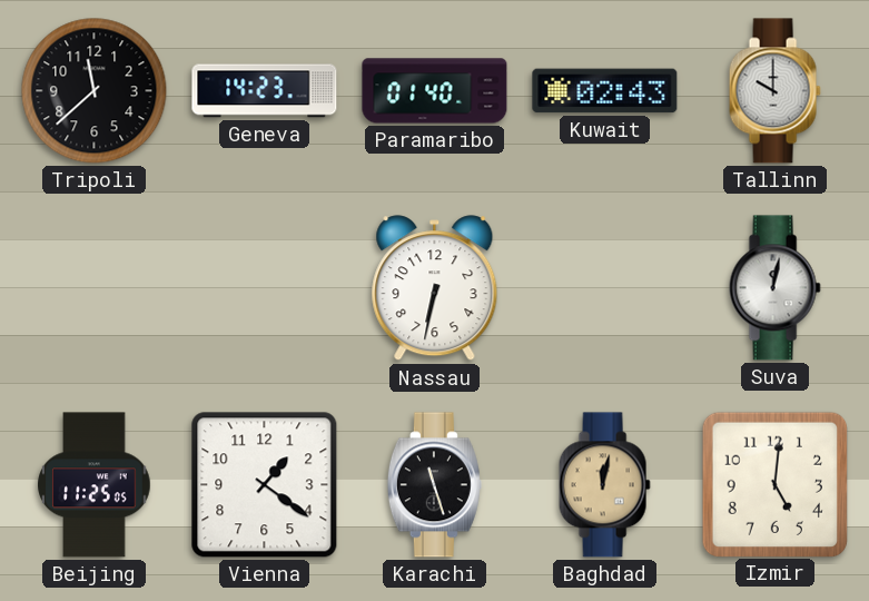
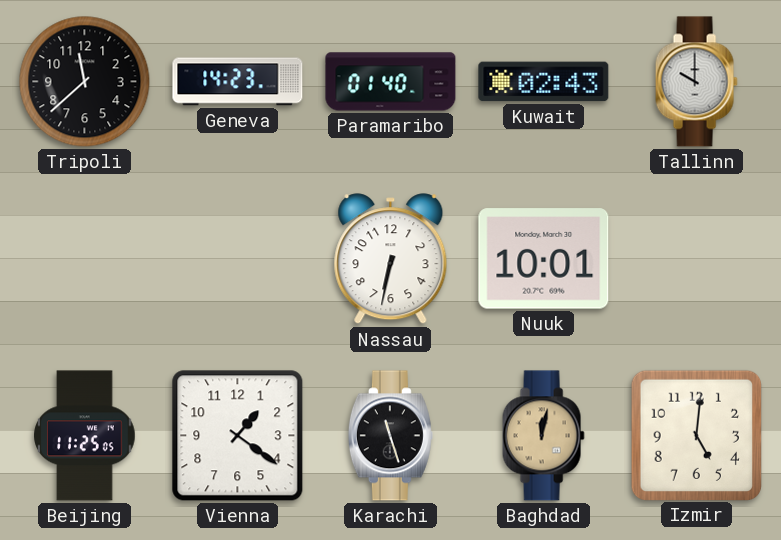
Nuuk: none -> 10:01
Suva: 12:02 -> none
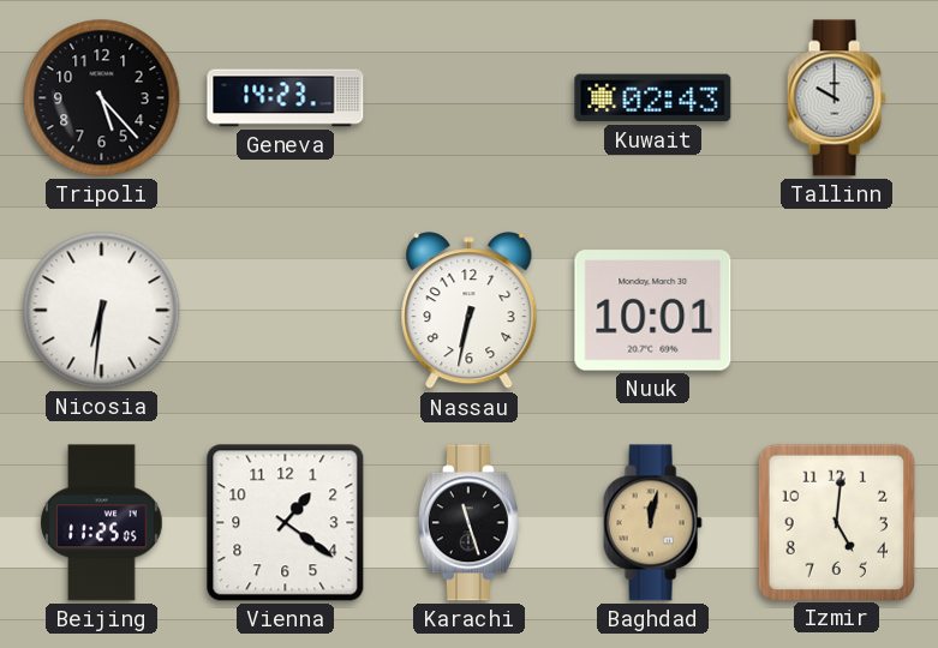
Tripoli: 11:38 -> 5:23
Paramaribo: 01:40 -> none
Nicosia: none -> 6:31
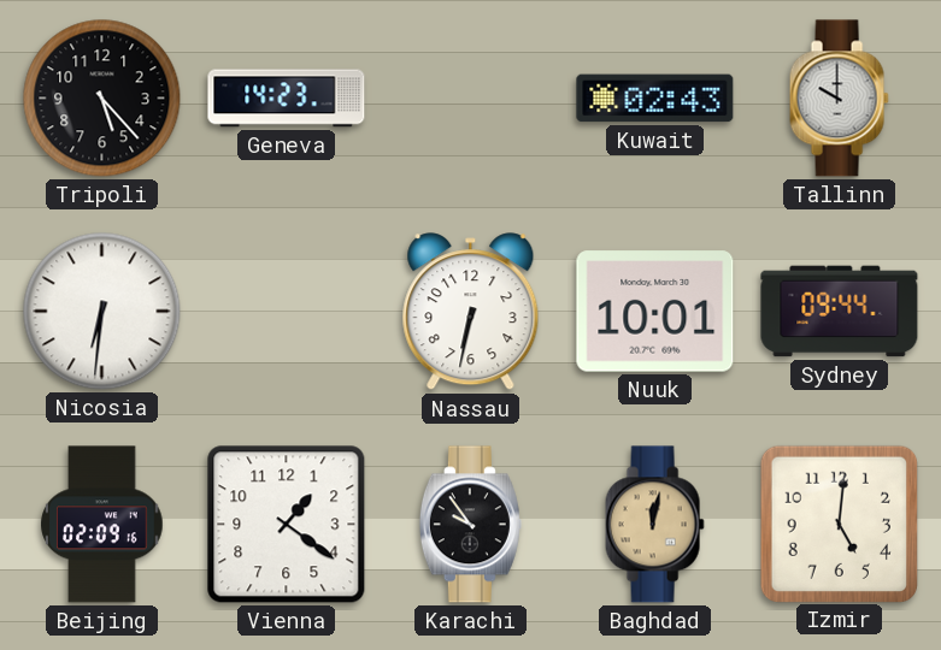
Sydney: none -> 09:44
Beijing: 11:25 -> 02:09
Karachi: 11:27 -> 9:54
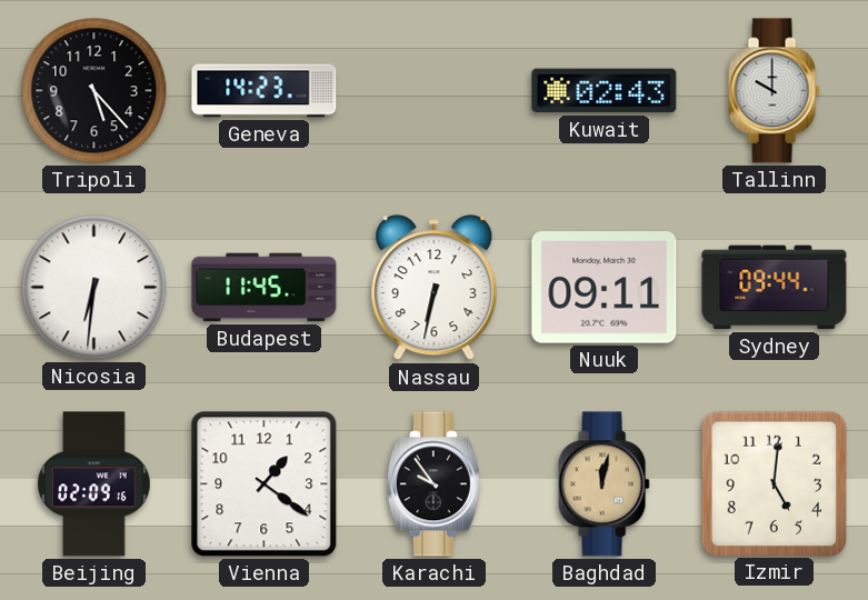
Budapest: none -> 11:45
Nuuk: 10:01 -> 09:11
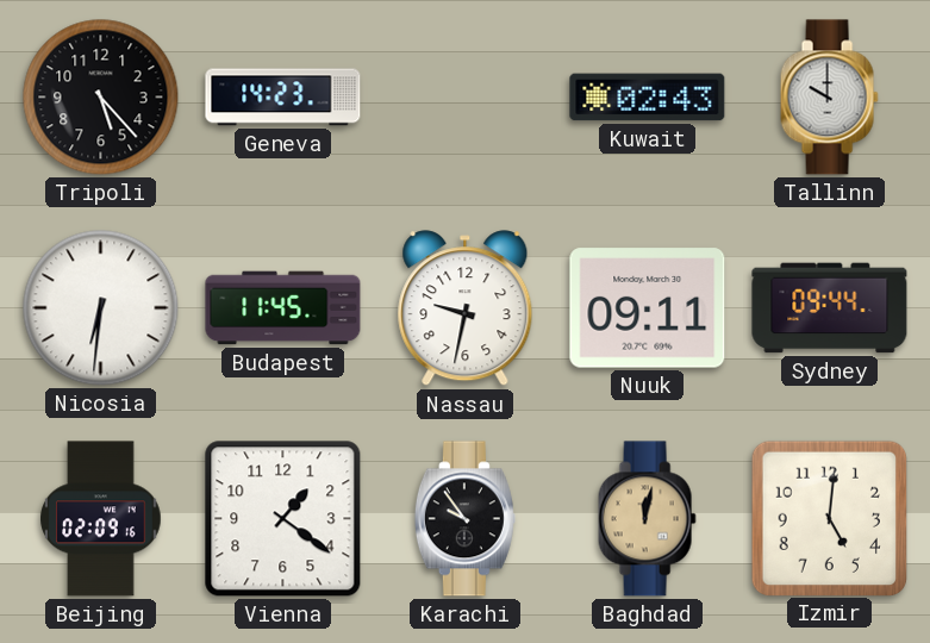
Nassau: 6:32 -> 9:32
